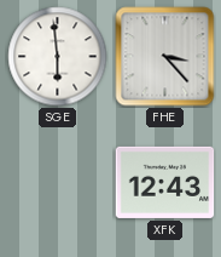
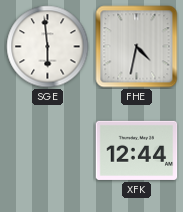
FHE: 3:23 -> 4:32
XFK: 12:43 -> 12:44
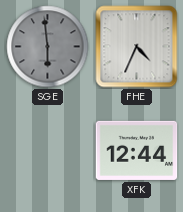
SGE dial: white -> grey
FHE: 4:32 -> 4:34
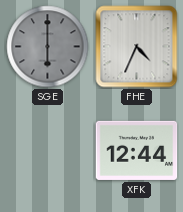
SGE: 5:59 -> 6:00
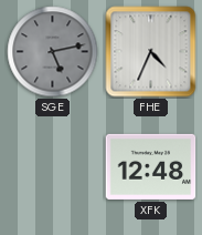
SGE: 6:00 -> 5:13
XFK: 12:44 -> 12:48
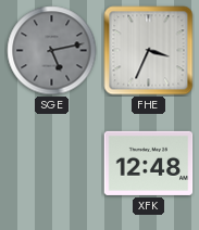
FHE: 4:34 -> 3:34
